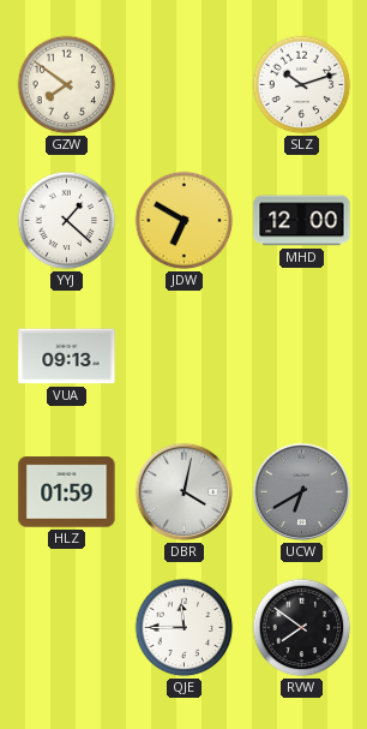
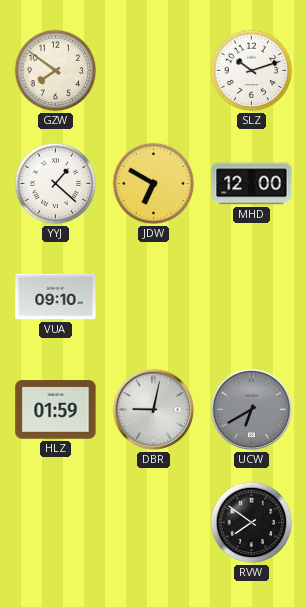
VUA: 09:13 -> 09:10
DBR: 4:02 -> 9:02
QJE: 11:45 -> none
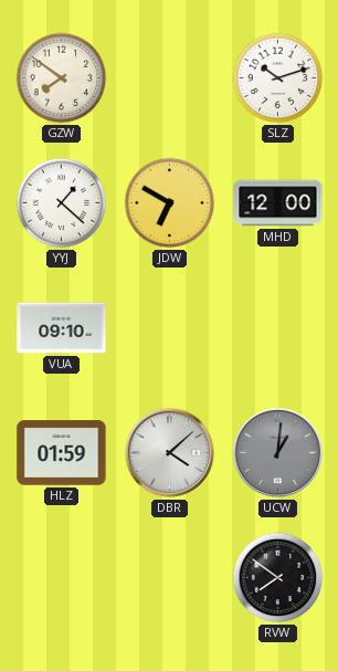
DBR: 9:02 -> 4:08
UCW: 6:40 -> 1:01
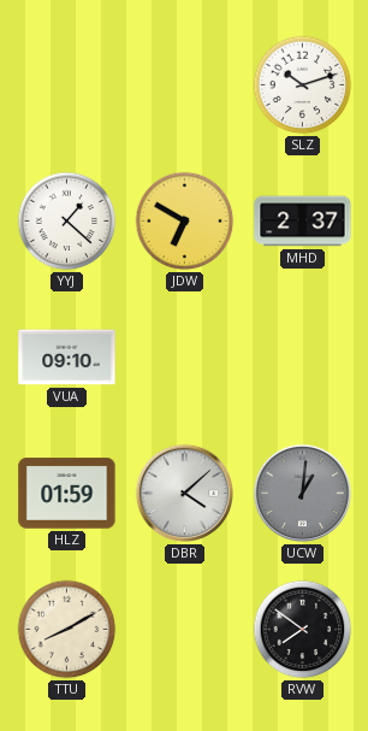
GZW: 7:51 -> none
MHD: 12:00 -> 2:37
TTU: none -> 8:10
